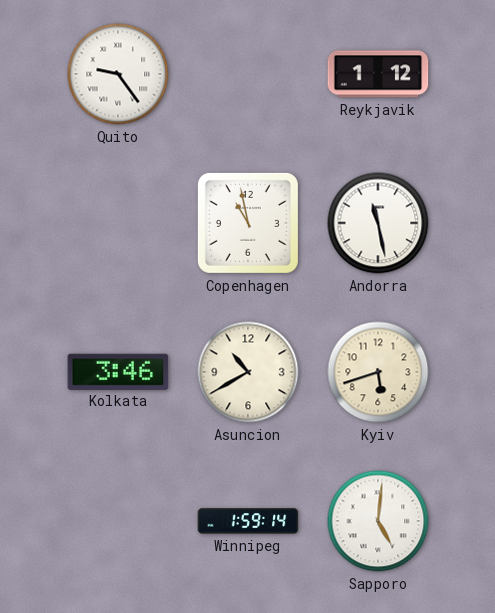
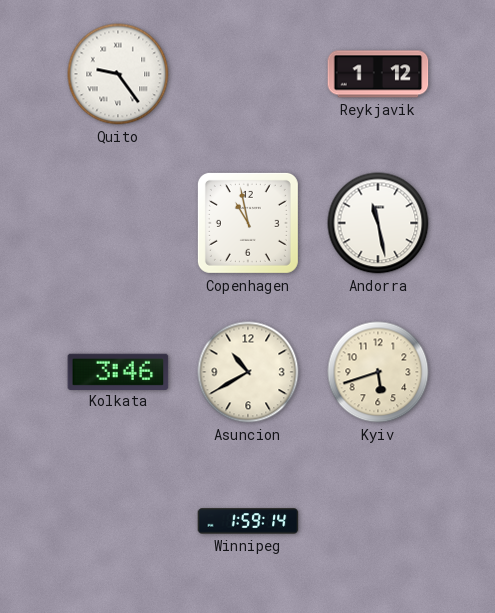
Sapporo: 5:01 -> none
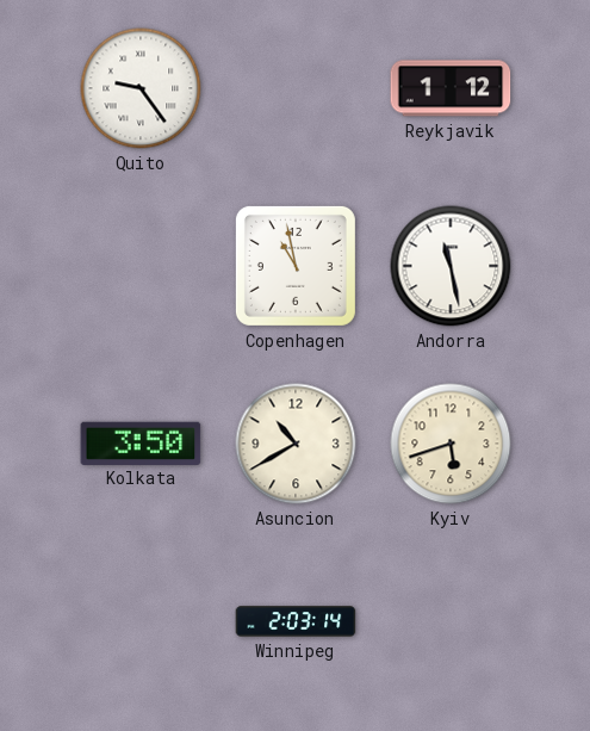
Kolkata: 3:46 -> 3:50
Winnipeg: 1:59 -> 2:03
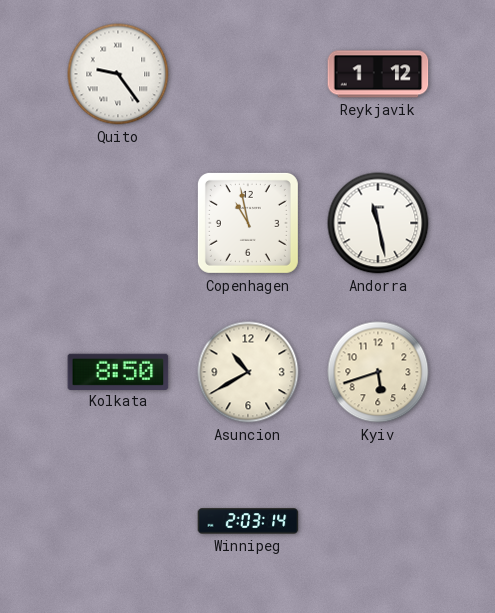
Kolkata: 3:50 -> 8:50
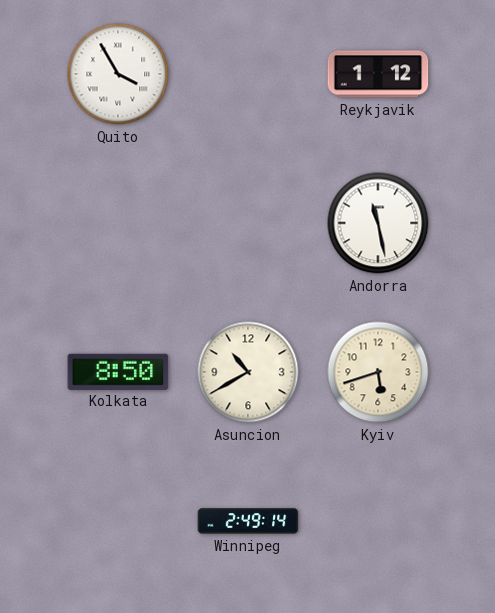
Quito: 9:24 -> 3:55
Copenhagen: 10:58 -> none
Winnipeg: 2:03 -> 2:49
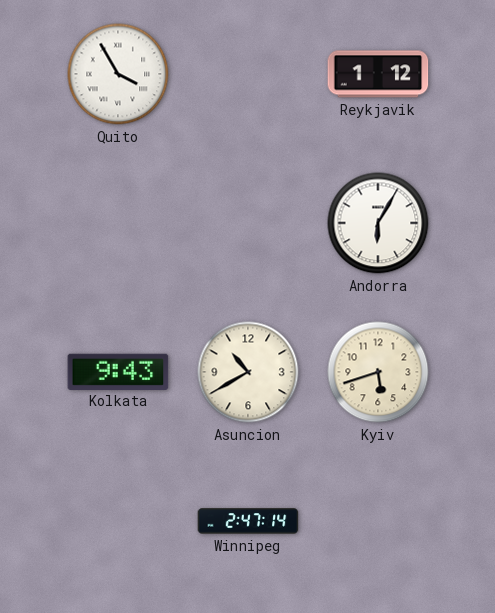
Andorra: 11:28 -> 6:05
Kolkata: 8:50 -> 9:43
Winnipeg: 2:49 -> 2:47
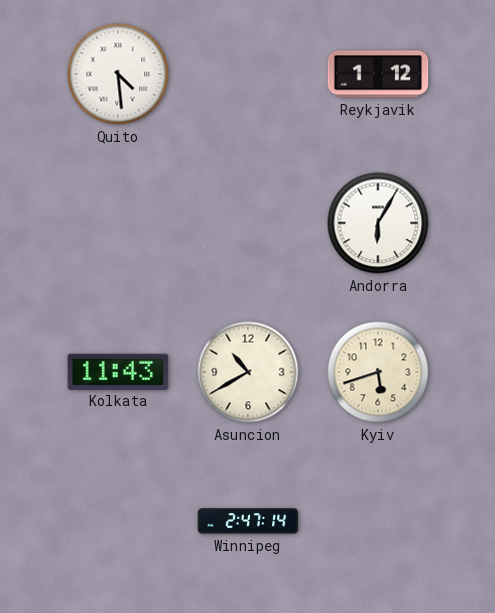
Quito: 3:55 -> 4:29
Kolkata: 9:43 -> 11:43
